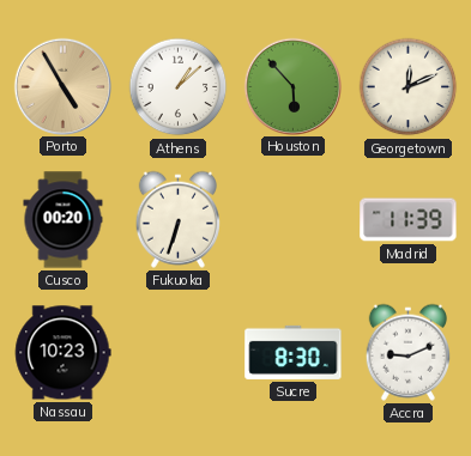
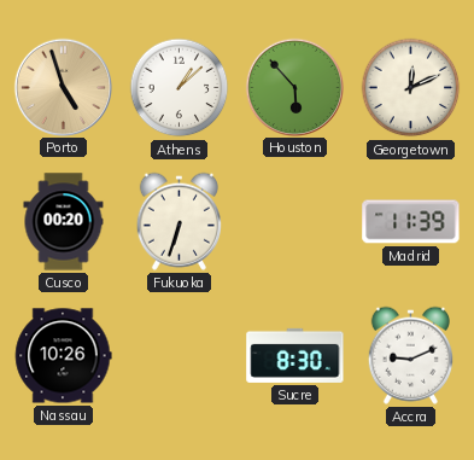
Porto: 4:55 -> 4:57
Nassau: 10:23 -> 10:26
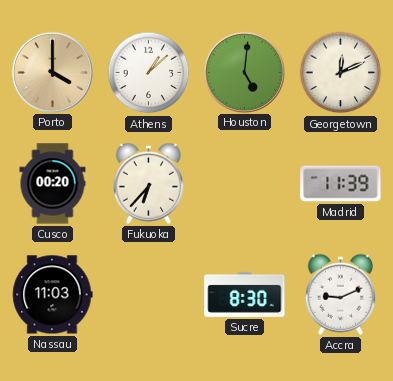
Porto: 4:57 -> 4:00
Houston: 5:53 -> 5:01
Fukuoka: 6:33 -> 6:37
Nassau: 10:26 -> 11:03
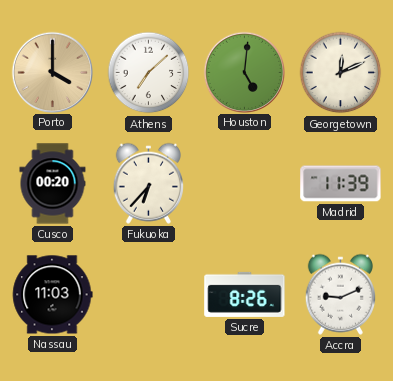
Athens: 1:08 -> 7:08
Sucre: 8:30 -> 8:26
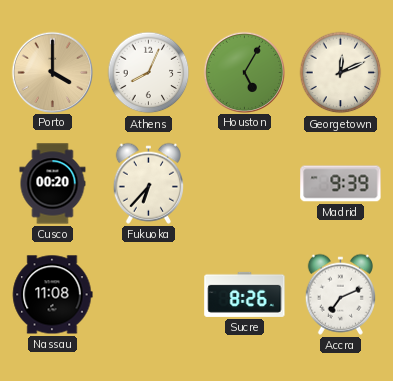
Athens: 7:08 -> 8:04
Houston: 5:01 -> 5:05
Madrid: 11:39 -> 9:39
Nassau: 11:03 -> 11:08
Accra: 9:11 -> 7:11
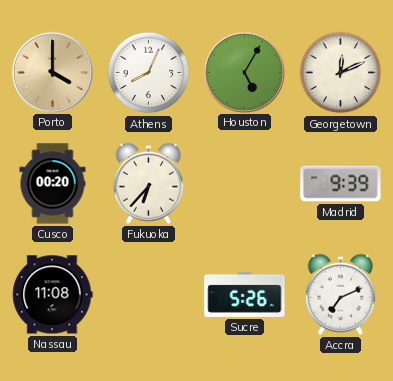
Sucre: 8:26 -> 5:26
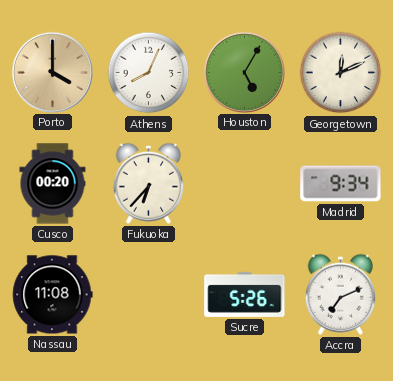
Madrid: 9:39 -> 9:34
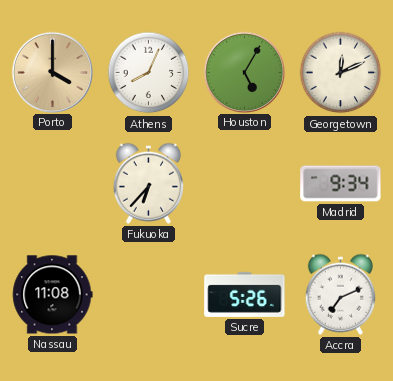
Cusco: 00:20 -> none
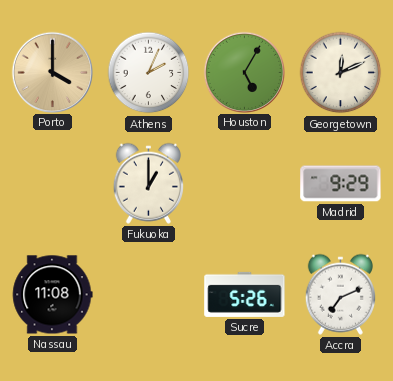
Athens: 8:04 -> 2:04
Fukuoka: 6:37 -> 1:00
Madrid: 9:34 -> 9:29
